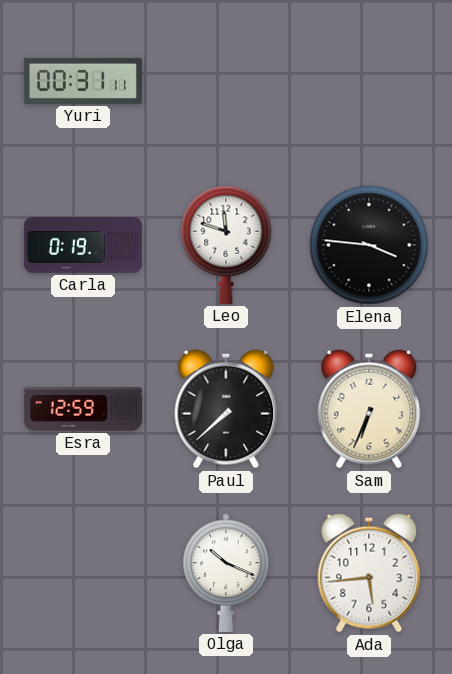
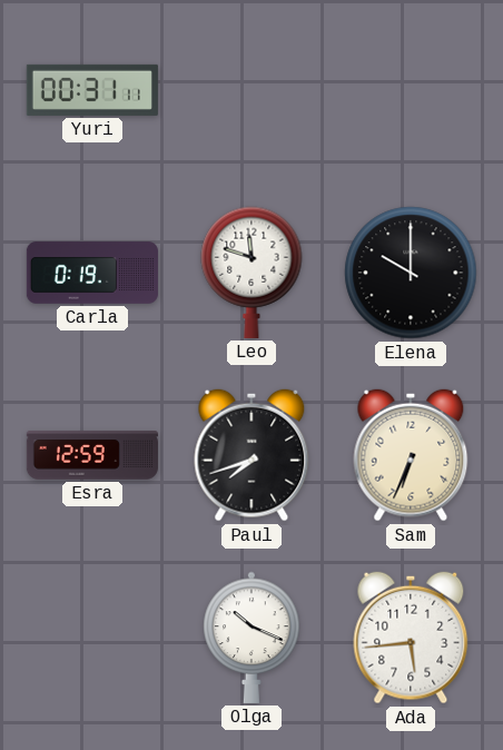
Elena: 3:46 -> 10:00
Paul: 7:38 -> 7:42
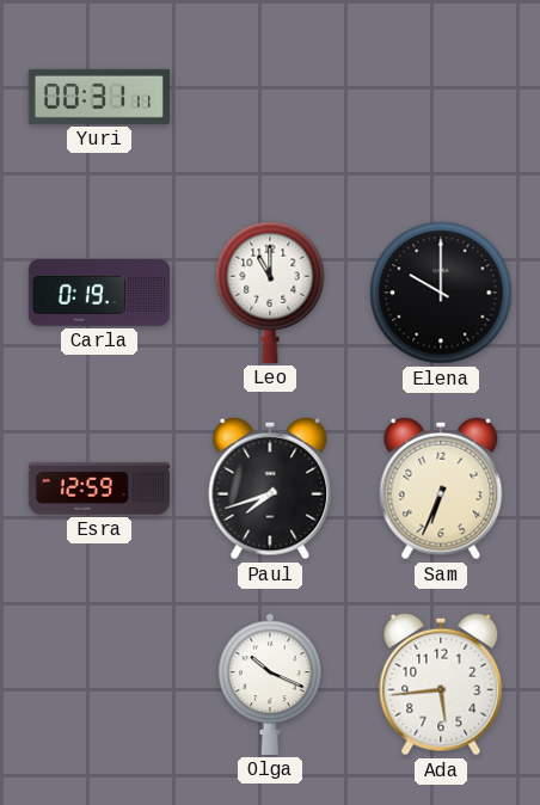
Leo: 11:48 -> 11:00
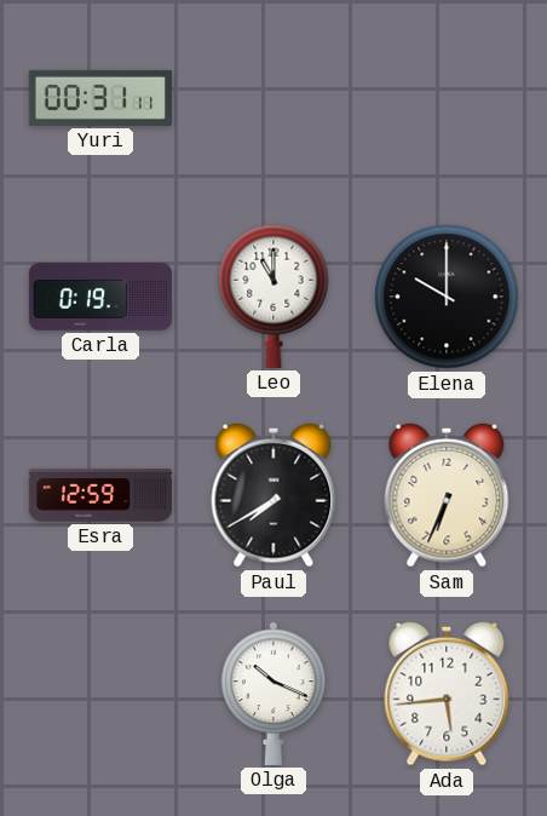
Paul: 7:42 -> 7:40
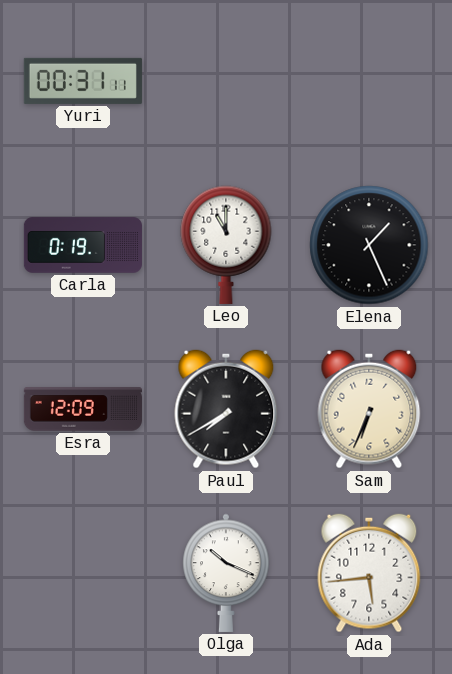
Elena: 10:00 -> 1:26
Esra: 12:59 -> 12:09
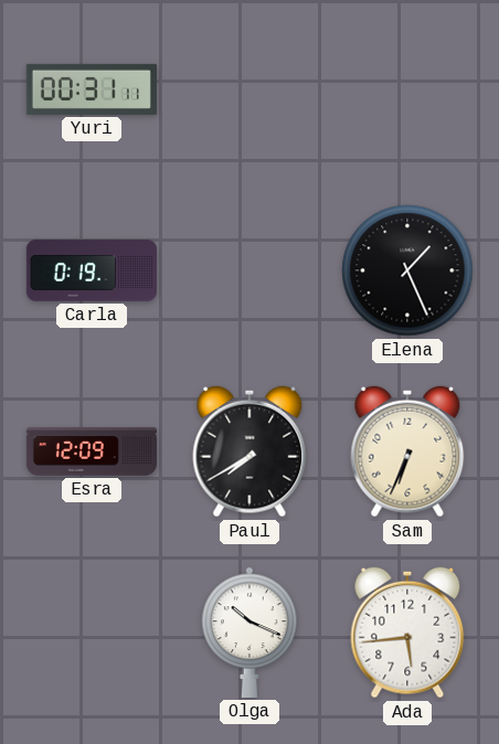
Leo: 11:00 -> none
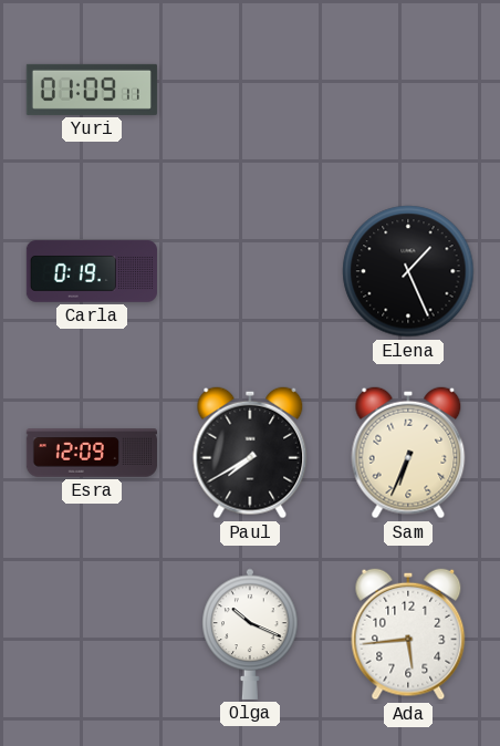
Yuri: 00:31 -> 01:09
